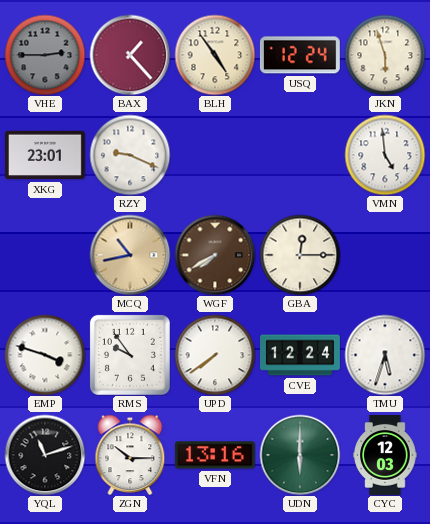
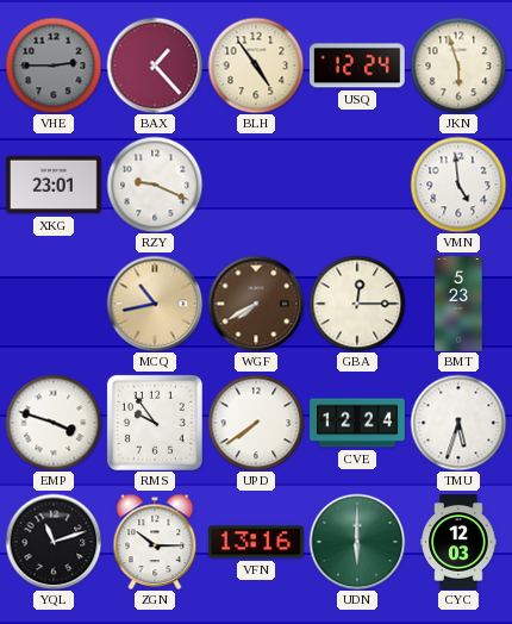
BMT: none -> 5:23
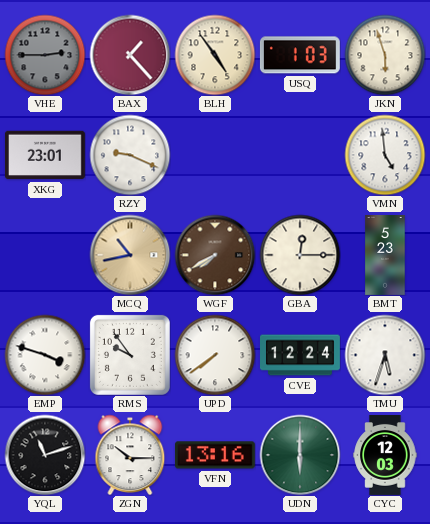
USQ: 12:24 -> 1:03
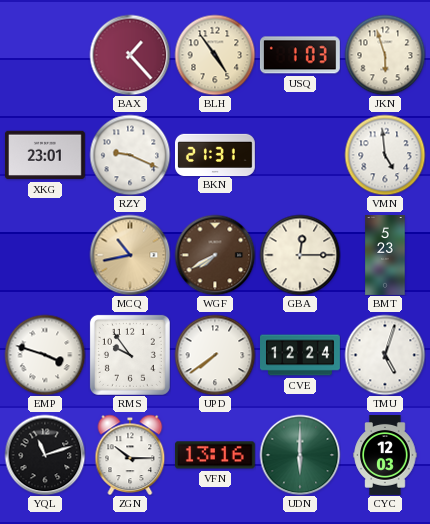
VHE: 2:45 -> none
BKN: none -> 21:31
TMU: 5:33 -> 5:03
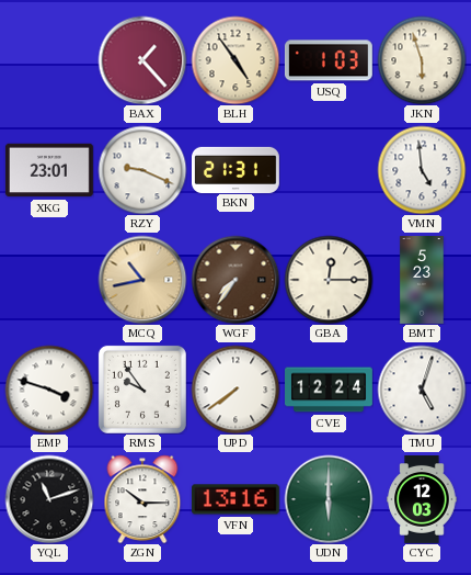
WGF: 7:40 -> 7:36
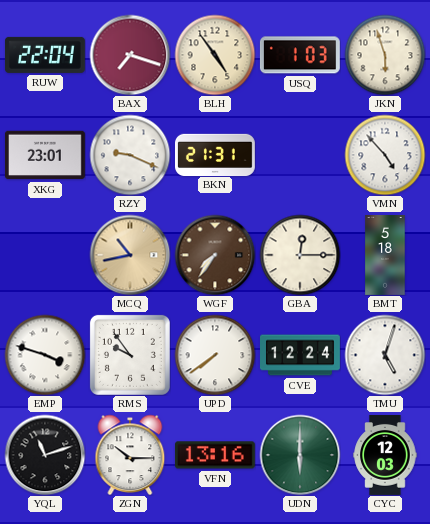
RUW: none -> 22:04
BAX: 1:23 -> 7:18
VMN: 4:59 -> 4:53
BMT: 5:23 -> 5:18
